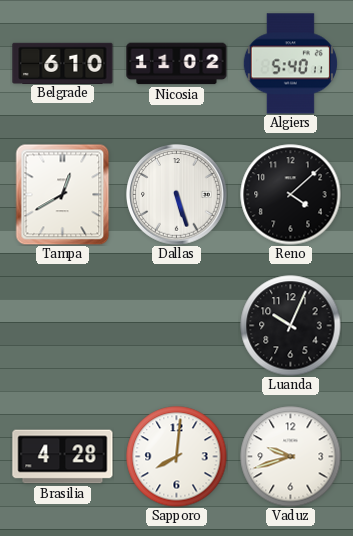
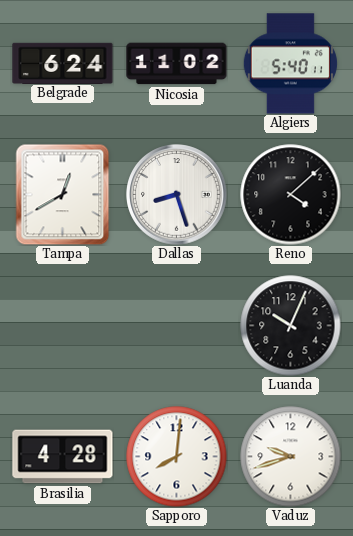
Belgrade: 6:10 -> 6:24
Dallas: 5:27 -> 8:27
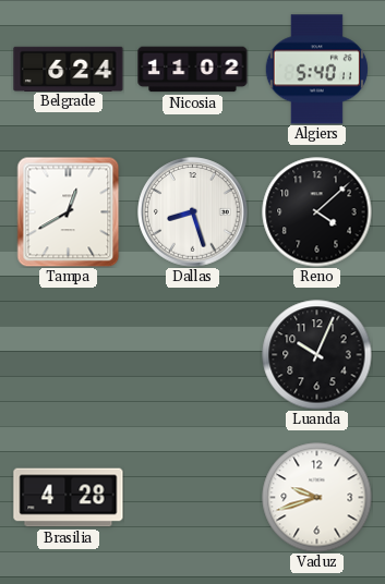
Sapporo: 8:01 -> none
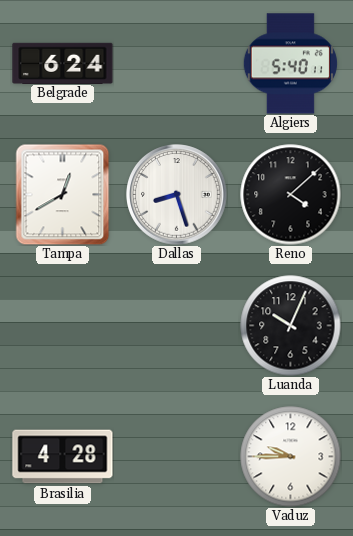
Nicosia: 11:02 -> none
Vaduz: 9:42 -> 9:45
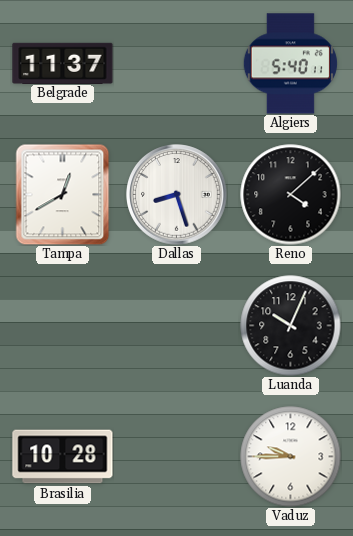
Belgrade: 6:24 -> 11:37
Brasilia: 4:28 -> 10:28
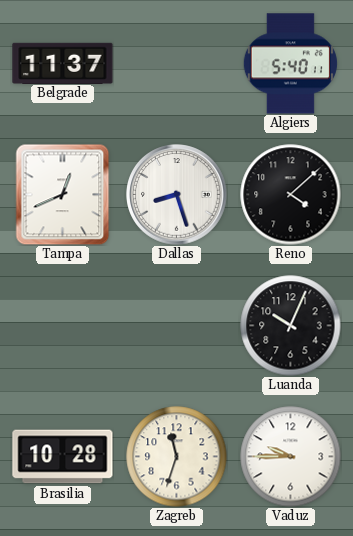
Tampa: 12:40 -> 12:41
Zagreb: none -> 11:33
